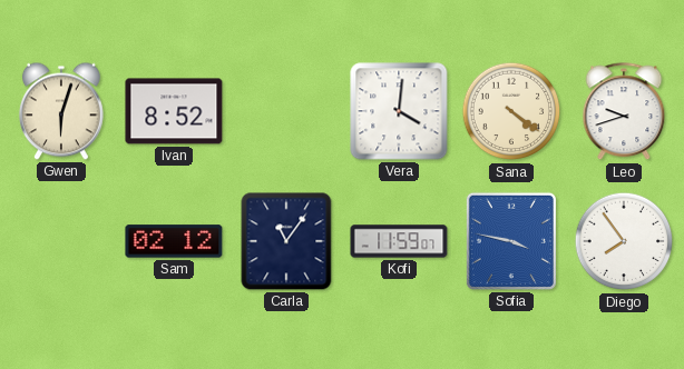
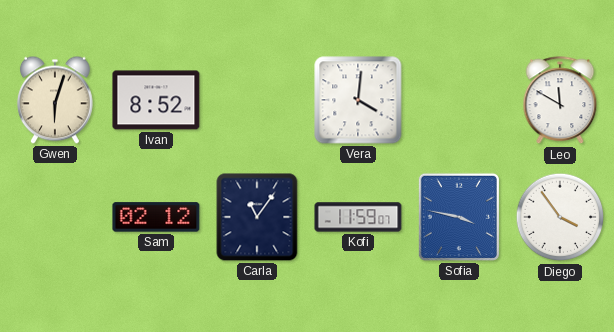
Sana: 4:21 -> none
Leo: 9:42 -> 11:50
Diego: 7:54 -> 3:54
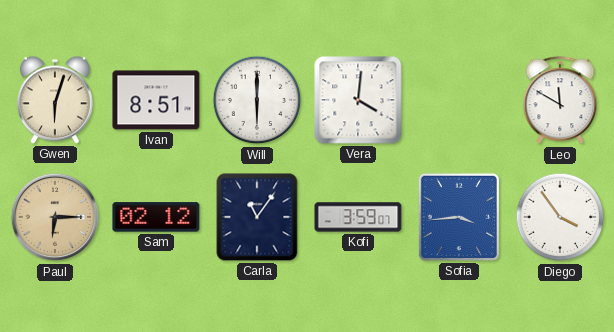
Ivan: 8:52 -> 8:51
Will: none -> 6:00
Paul: none -> 6:15
Kofi: 11:59 -> 3:59
Sofia: 3:47 -> 3:44
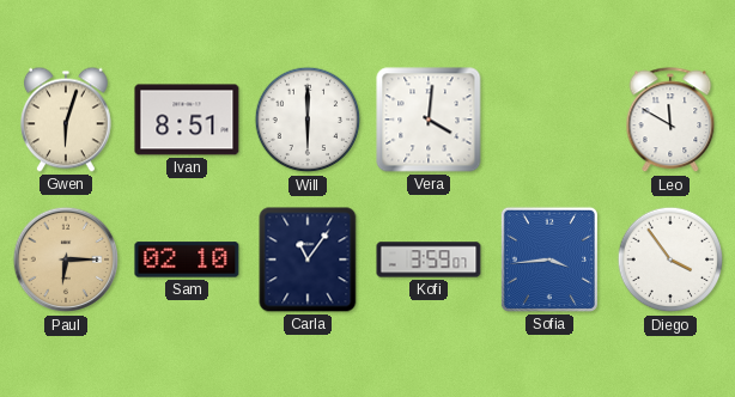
Sam: 02:12 -> 02:10
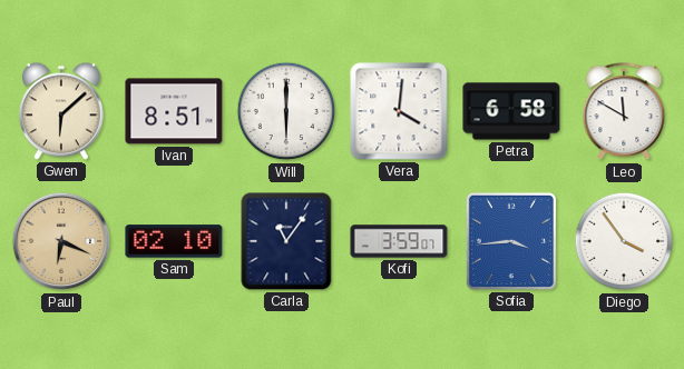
Gwen: 6:03 -> 6:08
Petra: none -> 6:58
Paul: 6:15 -> 6:19
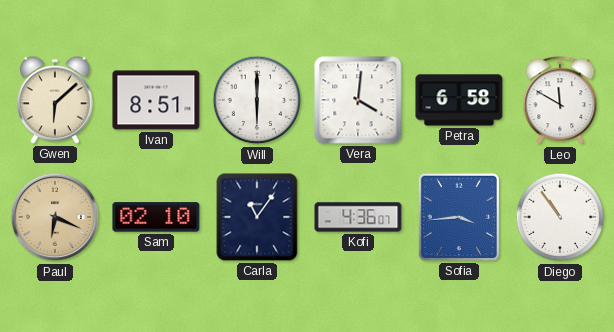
Kofi: 3:59 -> 4:36
Diego: 3:54 -> 10:54
